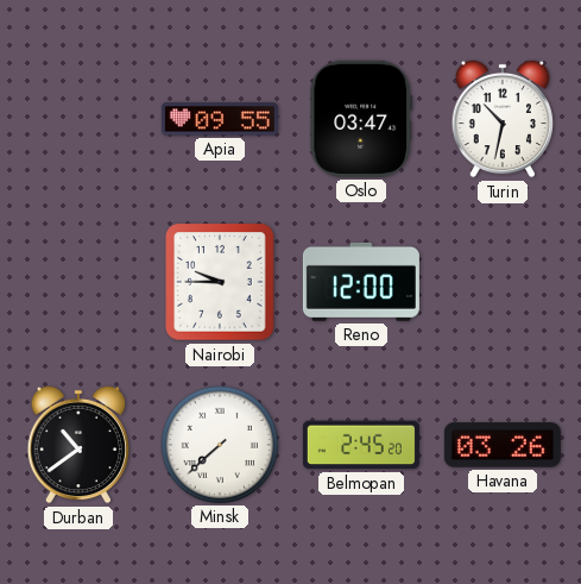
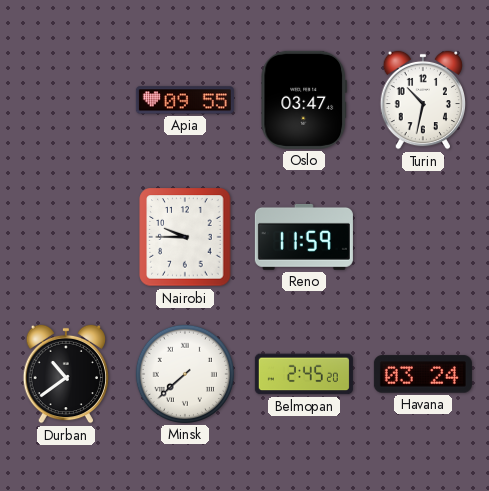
Reno: 12:00 -> 11:59
Havana: 03:26 -> 03:24
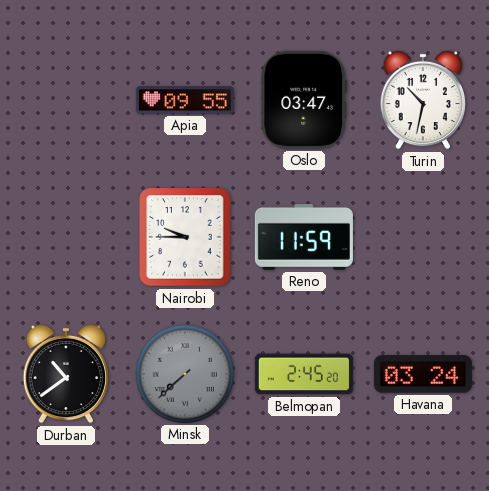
Minsk dial: white -> grey
